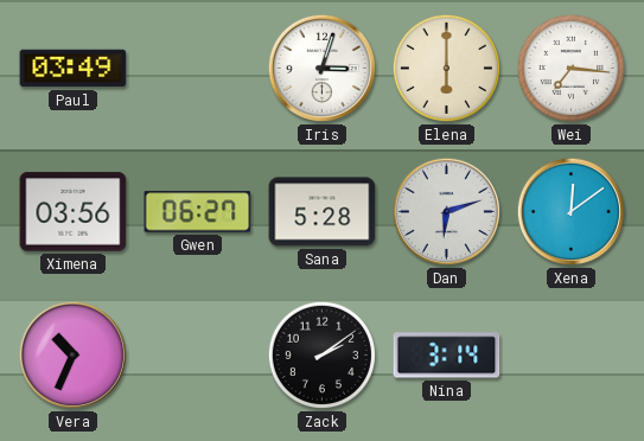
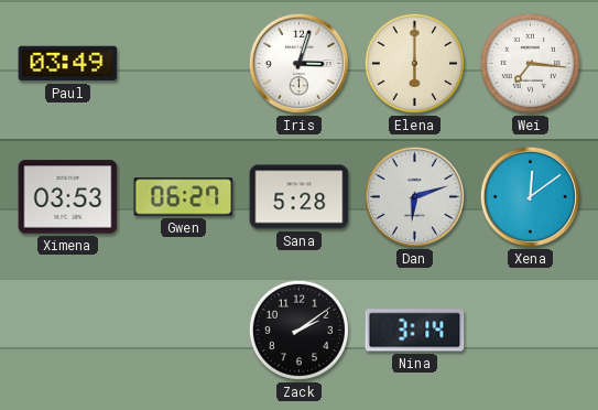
Ximena: 03:56 -> 03:53
Vera: 10:34 -> none
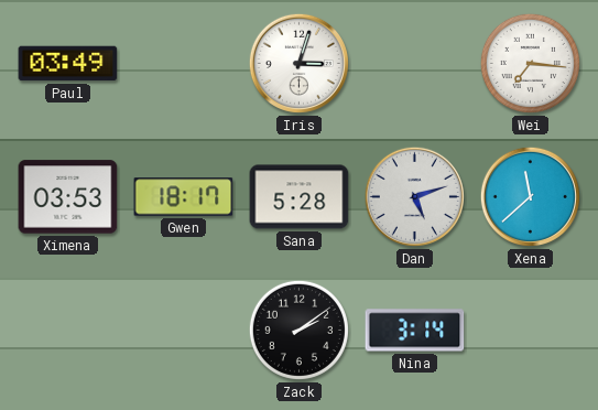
Elena: 6:00 -> none
Gwen: 06:27 -> 18:17
Dan: 6:12 -> 5:12
Xena: 12:09 -> 11:38
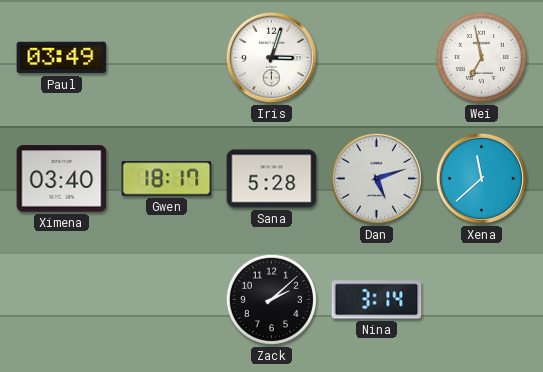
Wei: 7:16 -> 6:58
Ximena: 03:53 -> 03:40
Zack: 2:09 -> 2:08
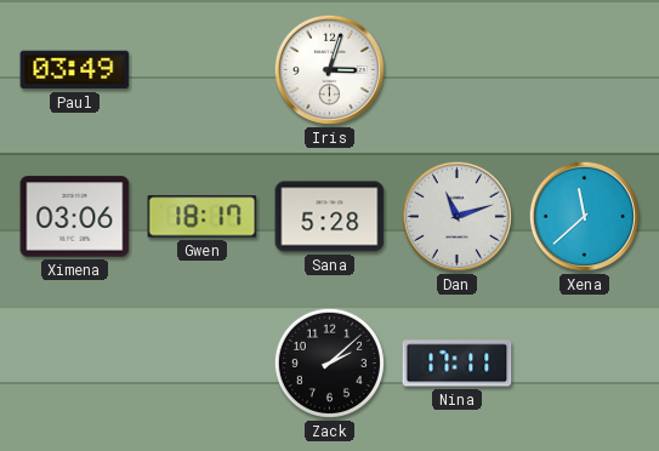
Wei: 6:58 -> none
Ximena: 03:40 -> 03:06
Dan: 5:12 -> 11:12
Nina: 3:14 -> 17:11
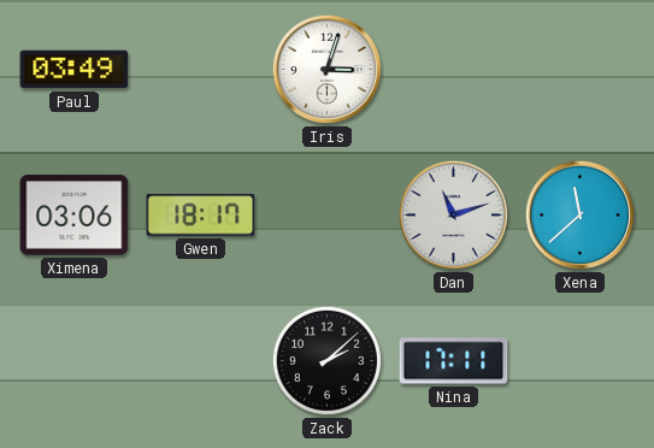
Sana: 5:28 -> none
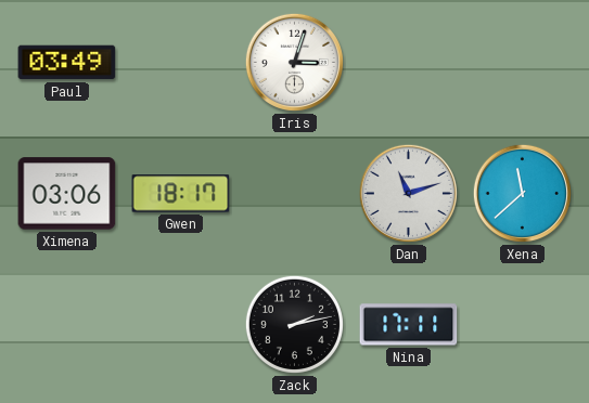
Zack: 2:08 -> 2:13
